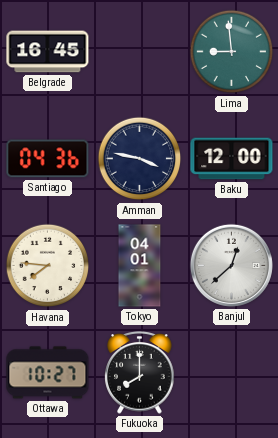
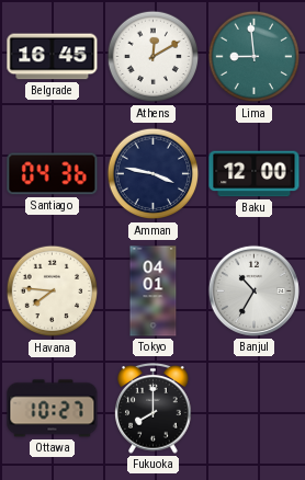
Athens: none -> 12:10
Banjul: 12:38 -> 10:35
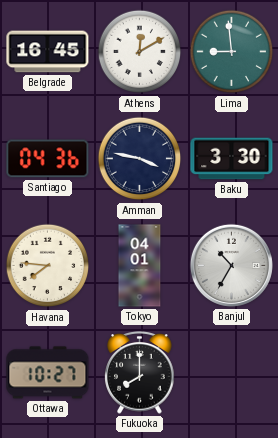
Baku: 12:00 -> 3:30
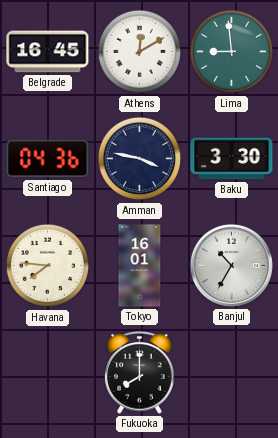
Tokyo: 04:01 -> 16:01
Ottawa: 10:27 -> none
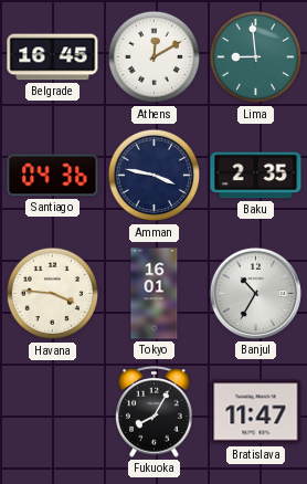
Baku: 3:30 -> 2:35
Havana: 7:46 -> 3:46
Fukuoka: 8:00 -> 8:05
Bratislava: none -> 11:47
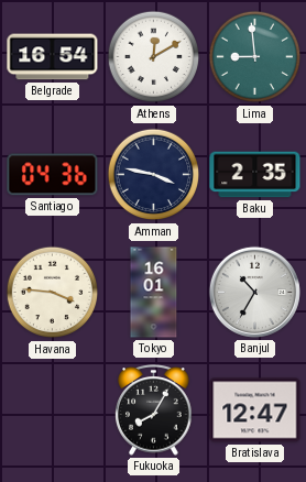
Belgrade: 16:45 -> 16:54
Bratislava: 11:47 -> 12:47
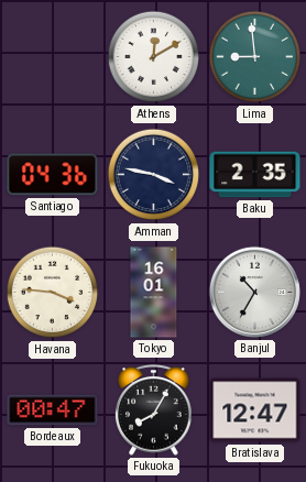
Belgrade: 16:54 -> none
Bordeaux: none -> 00:47
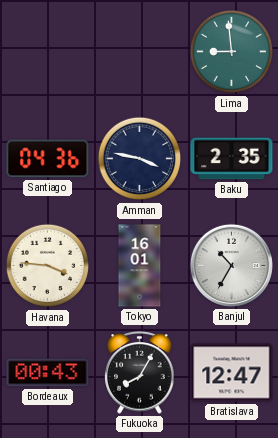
Athens: 12:10 -> none
Bordeaux: 00:47 -> 00:43
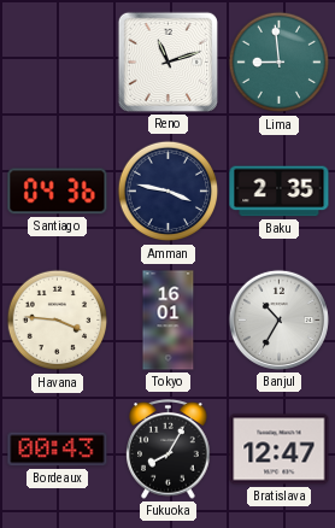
Reno: none -> 11:12
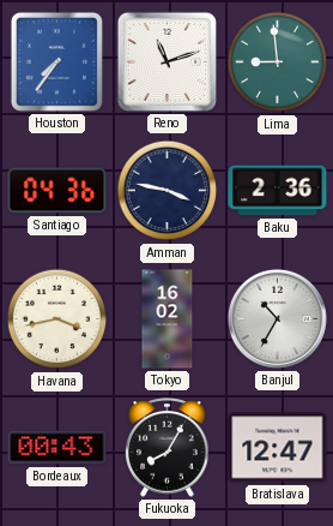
Houston: none -> 7:36
Baku: 2:35 -> 2:36
Havana: 3:46 -> 3:43
Tokyo: 16:01 -> 16:02
